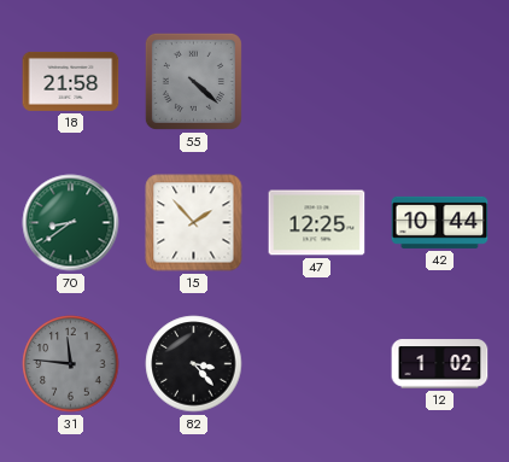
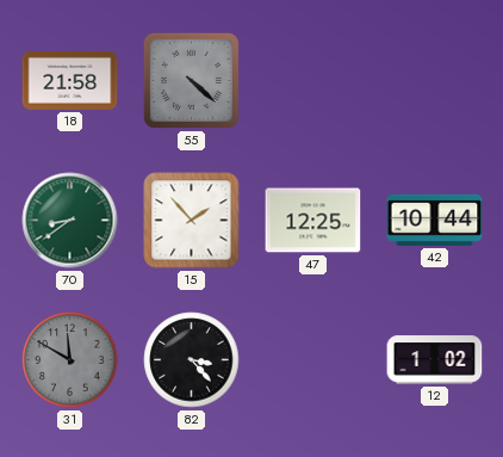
31: 11:46 -> 11:50
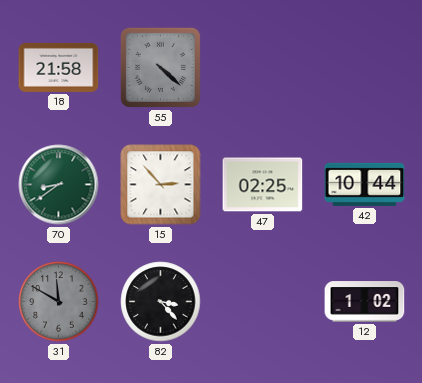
15: 1:53 -> 2:53
47: 12:25 -> 02:25
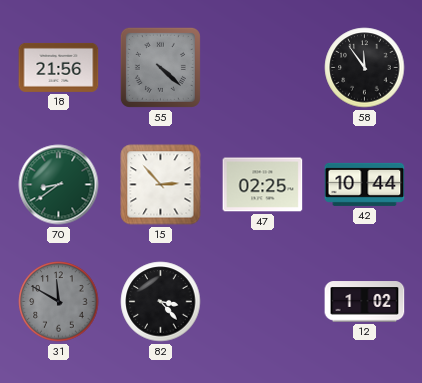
18: 21:58 -> 21:56
58: none -> 11:54
